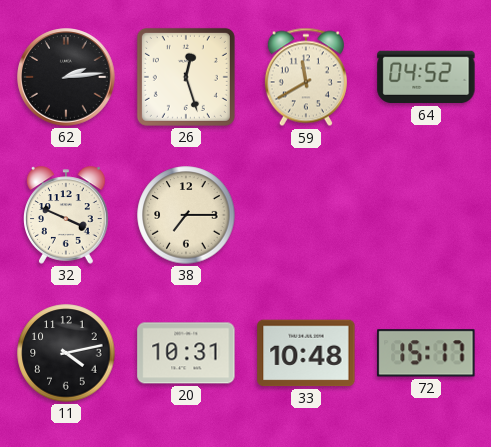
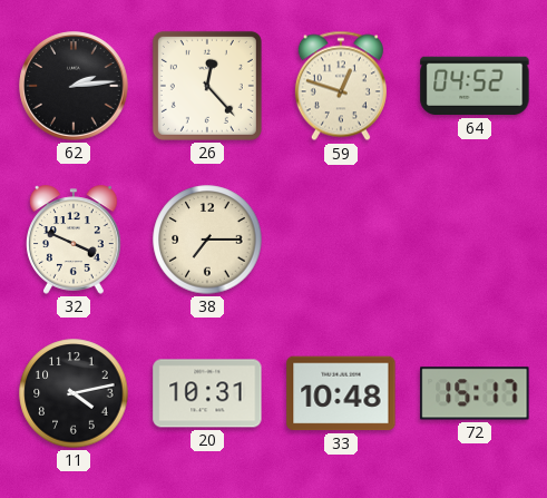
26: 12:27 -> 12:23
59: 11:40 -> 12:48
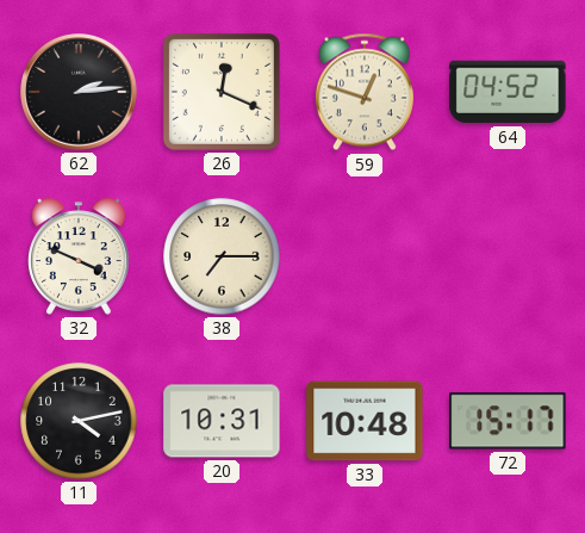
26: 12:23 -> 12:19
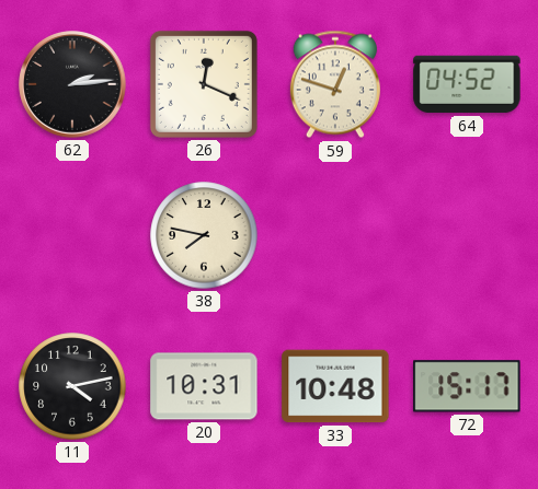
32: 3:49 -> none
38: 7:15 -> 7:47
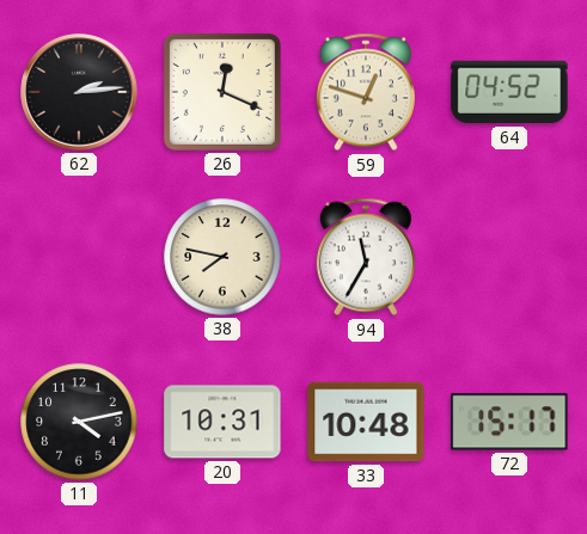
94: none -> 11:35
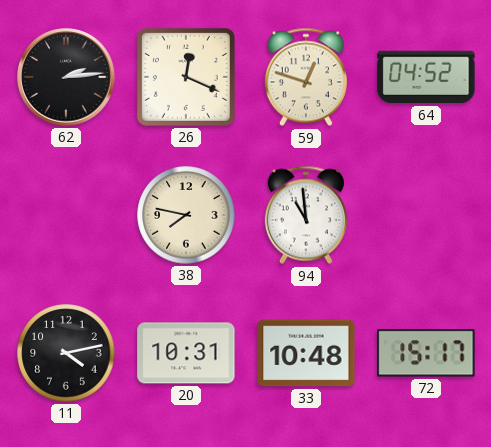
94: 11:35 -> 10:59
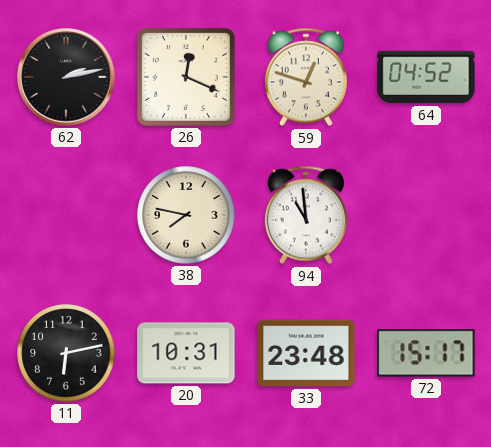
62: 2:14 -> 2:13
11: 4:13 -> 6:13
33: 10:48 -> 23:48
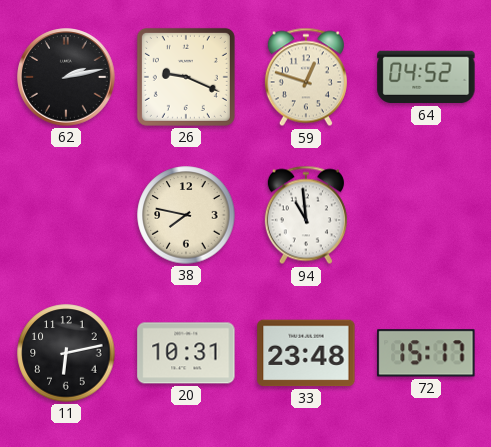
26: 12:19 -> 9:19
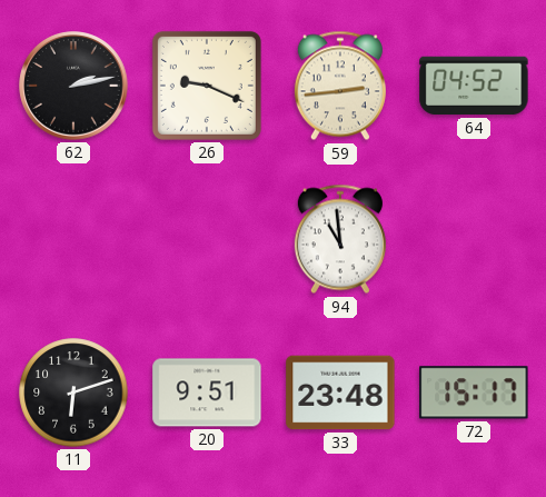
59: 12:48 -> 2:44
38: 7:47 -> none
11: 6:13 -> 6:12
20: 10:31 -> 9:51
